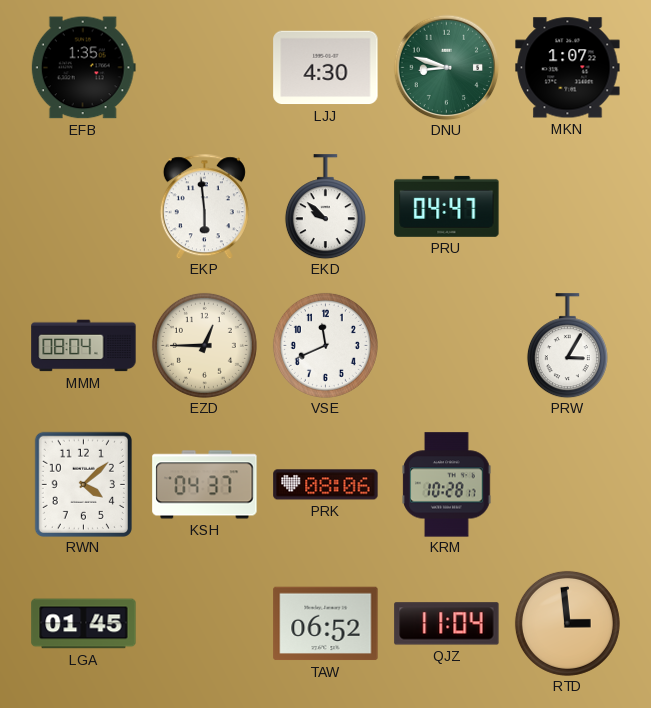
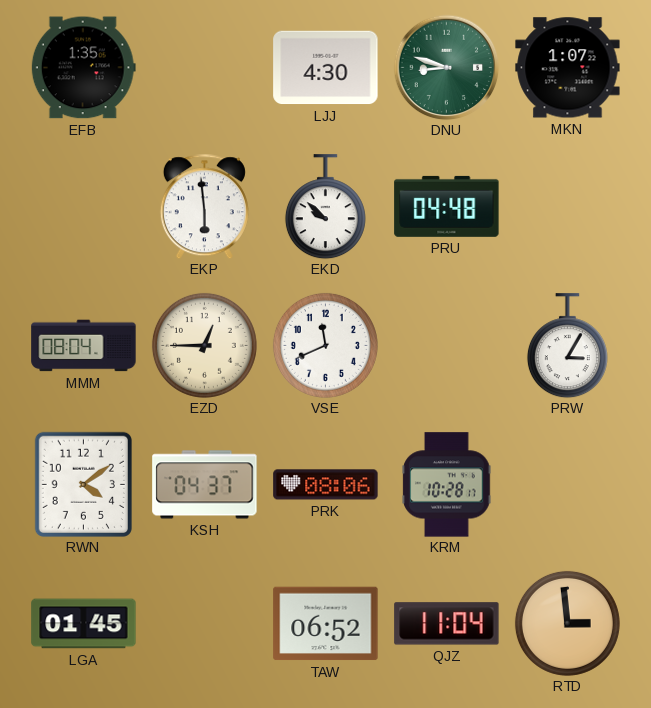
PRU: 04:47 -> 04:48
RWN: 4:08 -> 4:09
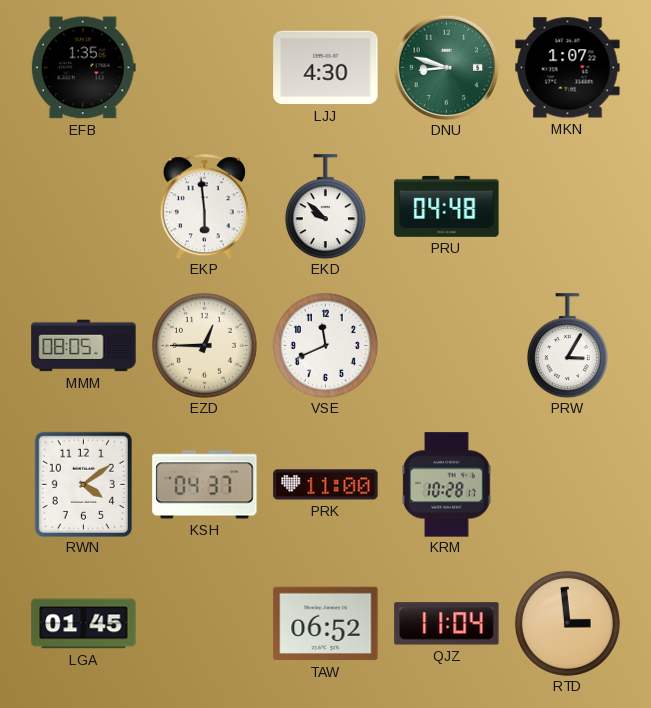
MMM: 08:04 -> 08:05
PRK: 08:06 -> 11:00
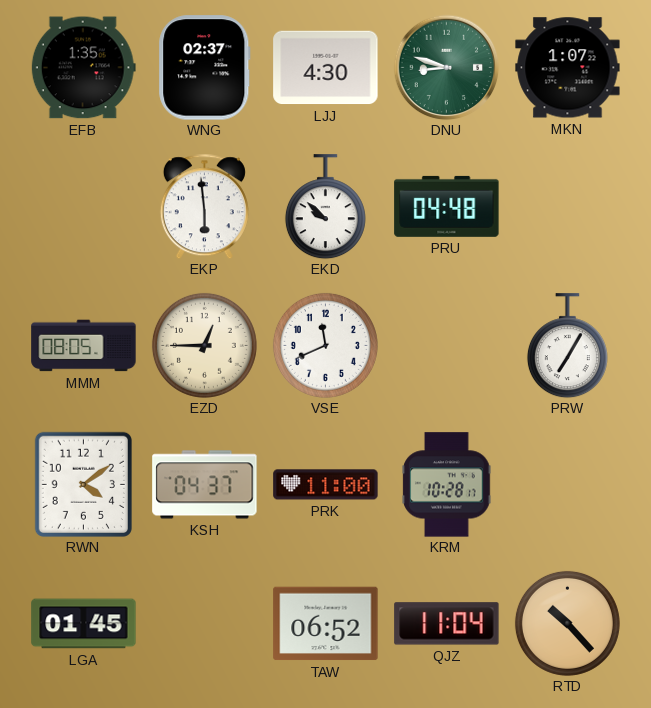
WNG: none -> 02:37
PRW: 3:05 -> 7:05
RTD: 2:59 -> 10:23
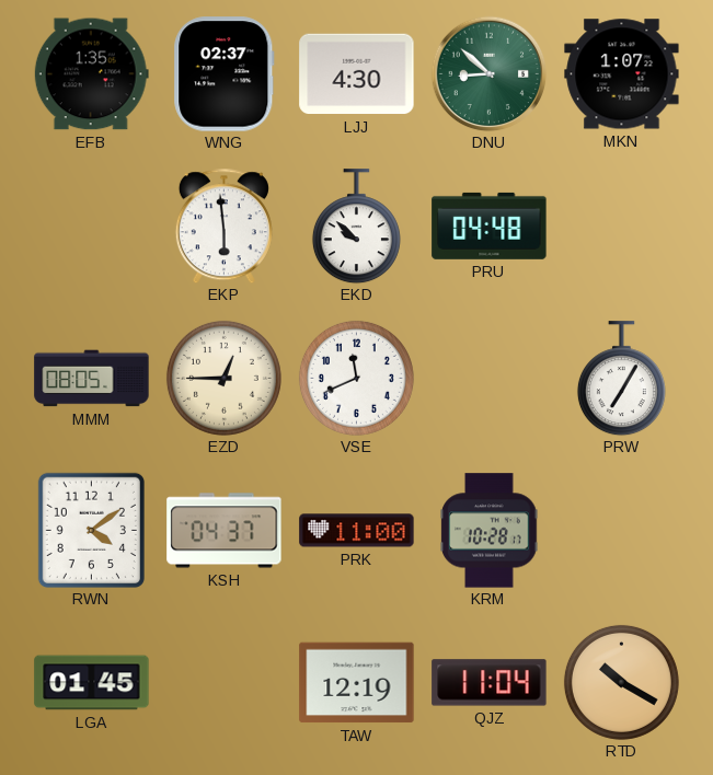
DNU: 8:48 -> 8:52
TAW: 06:52 -> 12:19
RTD: 10:23 -> 10:20
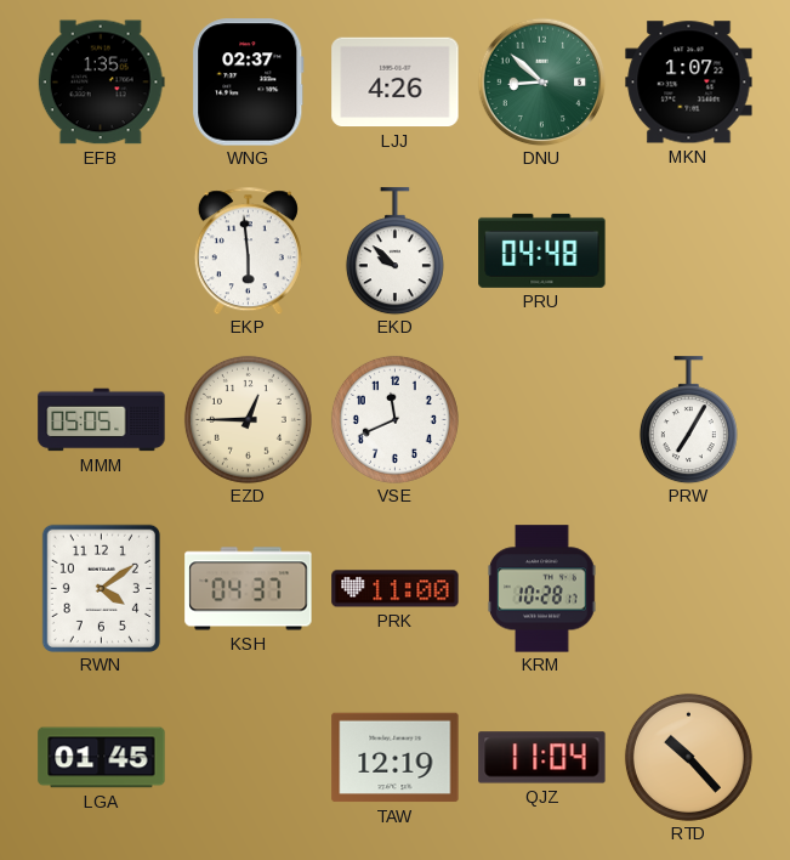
LJJ: 4:30 -> 4:26
MMM: 08:05 -> 05:05
RTD: 10:20 -> 10:23
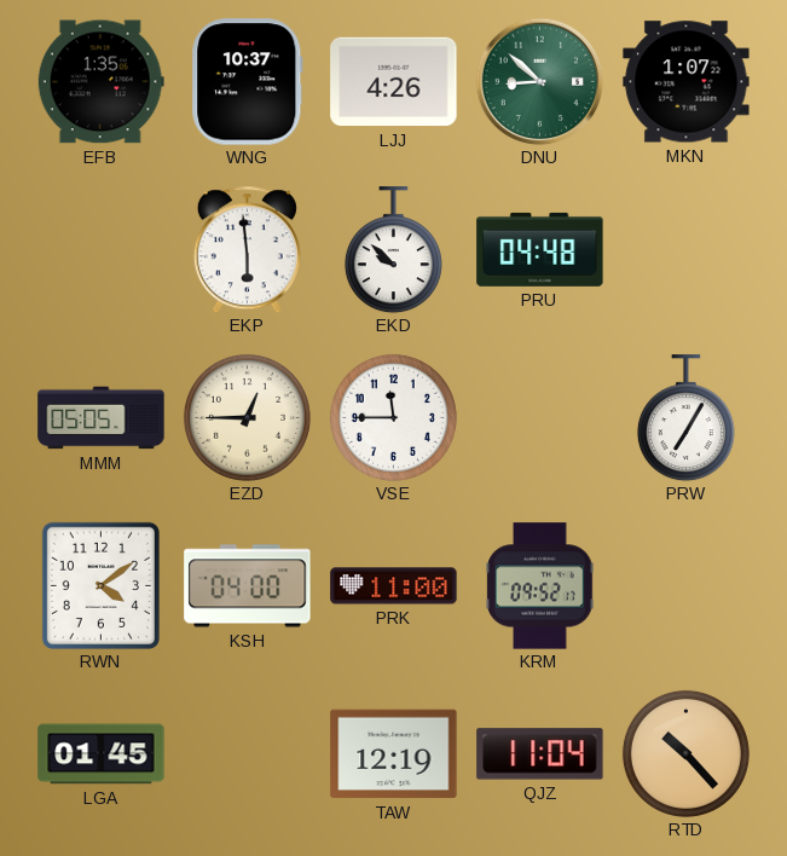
WNG: 02:37 -> 10:37
VSE: 11:41 -> 11:45
KSH: 04:37 -> 04:00
KRM: 10:28 -> 09:52
